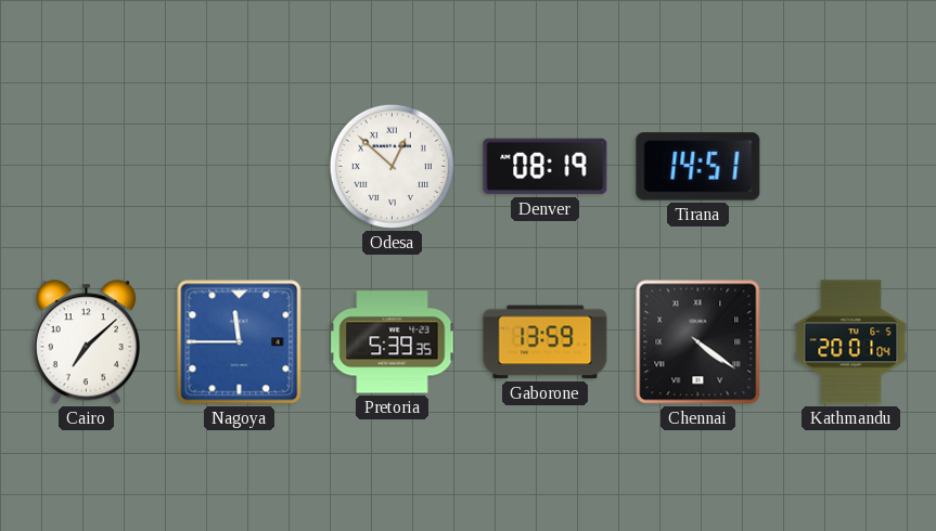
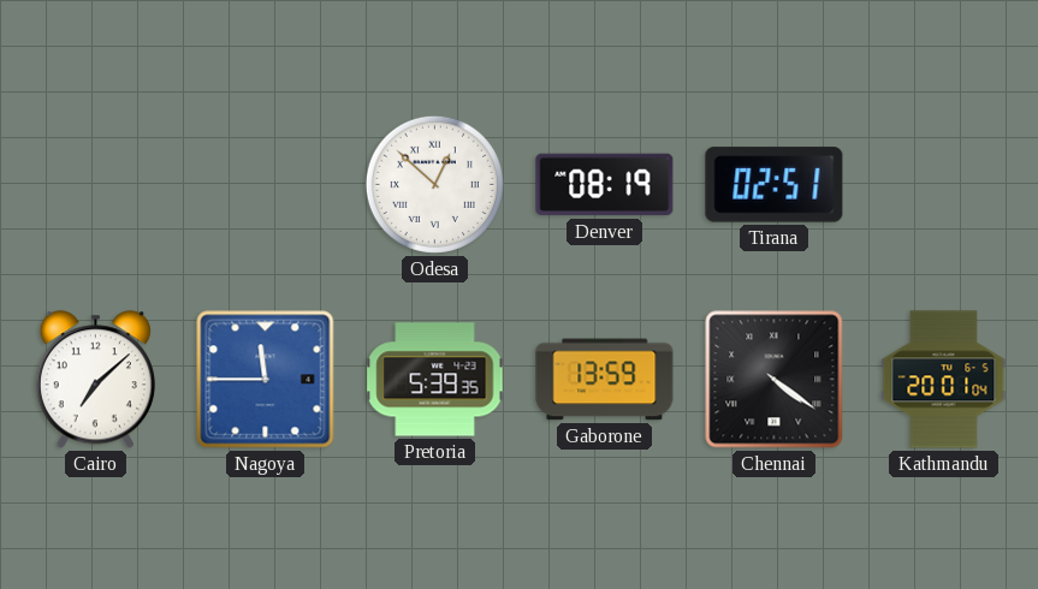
Tirana: 14:51 -> 02:51
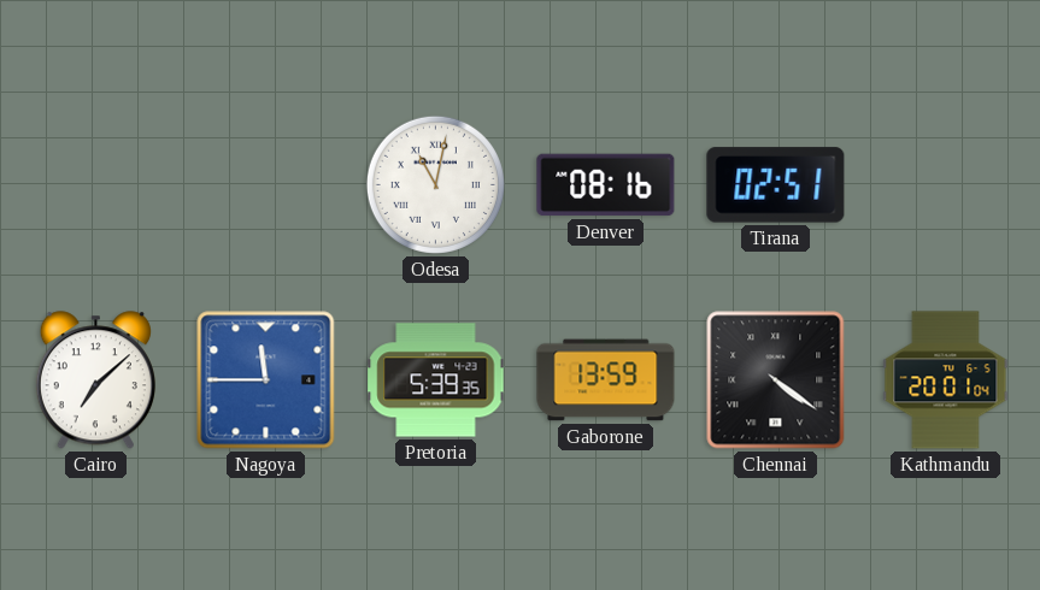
Odesa: 12:52 -> 11:02
Denver: 08:19 -> 08:16
